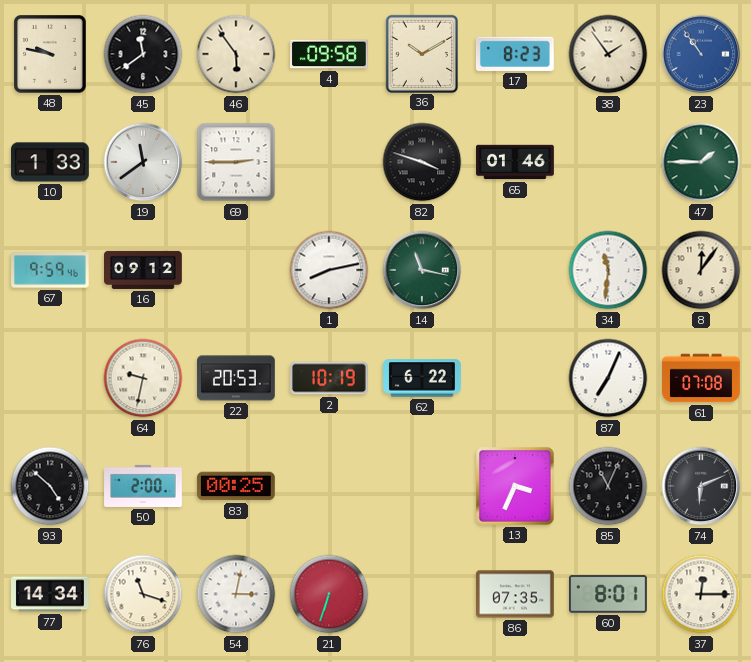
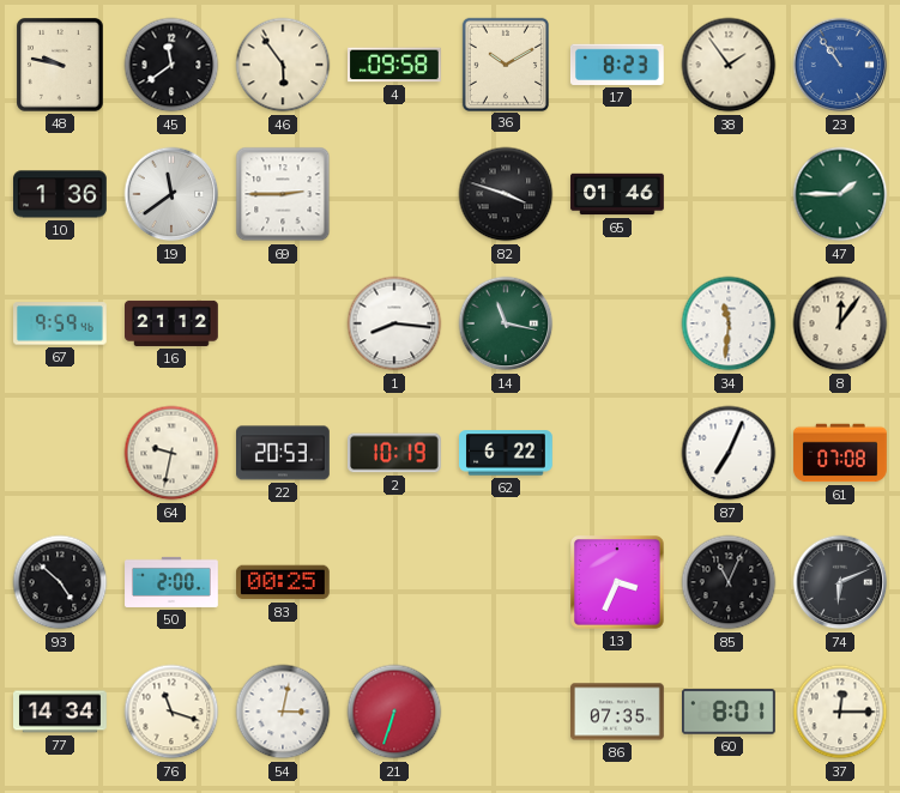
10: 1:33 -> 1:36
16: 09:12 -> 21:12
1: 8:13 -> 8:16
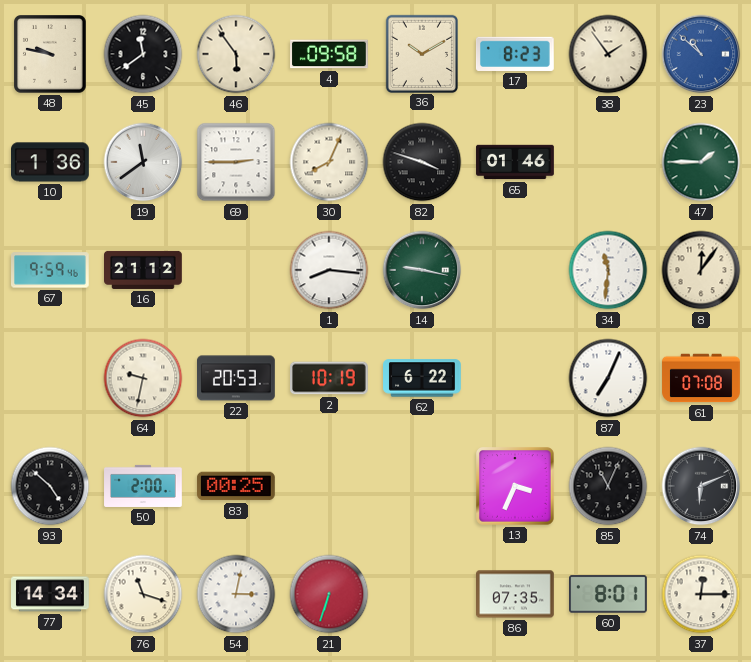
23: 10:54 -> 10:52
30: none -> 8:04
14: 11:17 -> 9:17
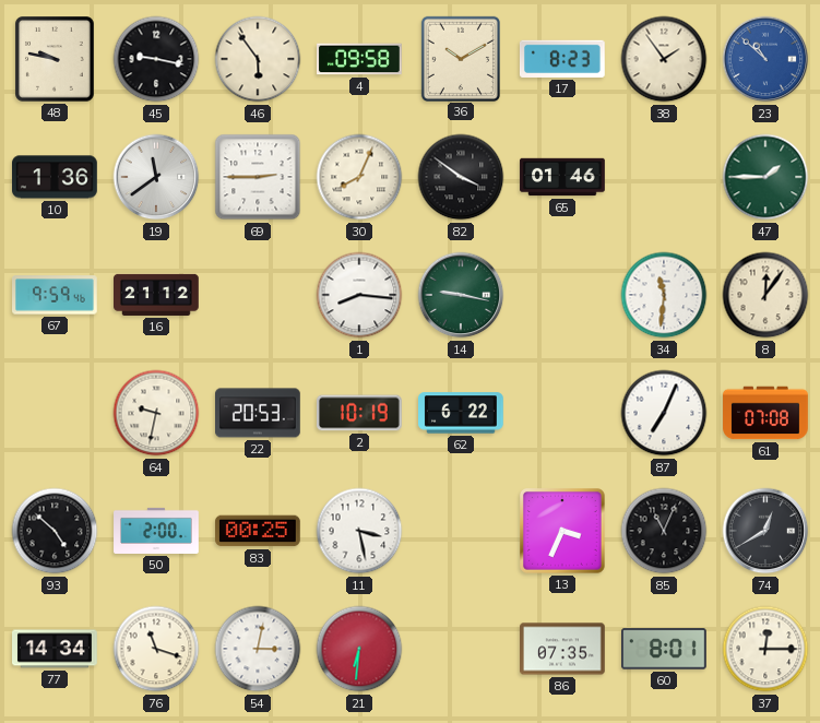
45: 11:39 -> 9:17
82: 3:48 -> 3:51
11: none -> 3:28
74: 6:11 -> 12:40
21: 6:33 -> 6:31
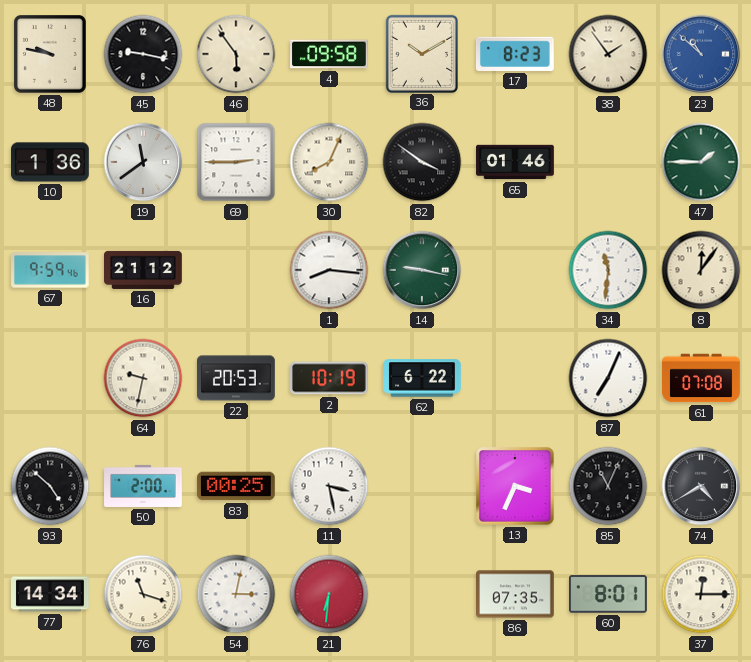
74: 12:40 -> 4:40
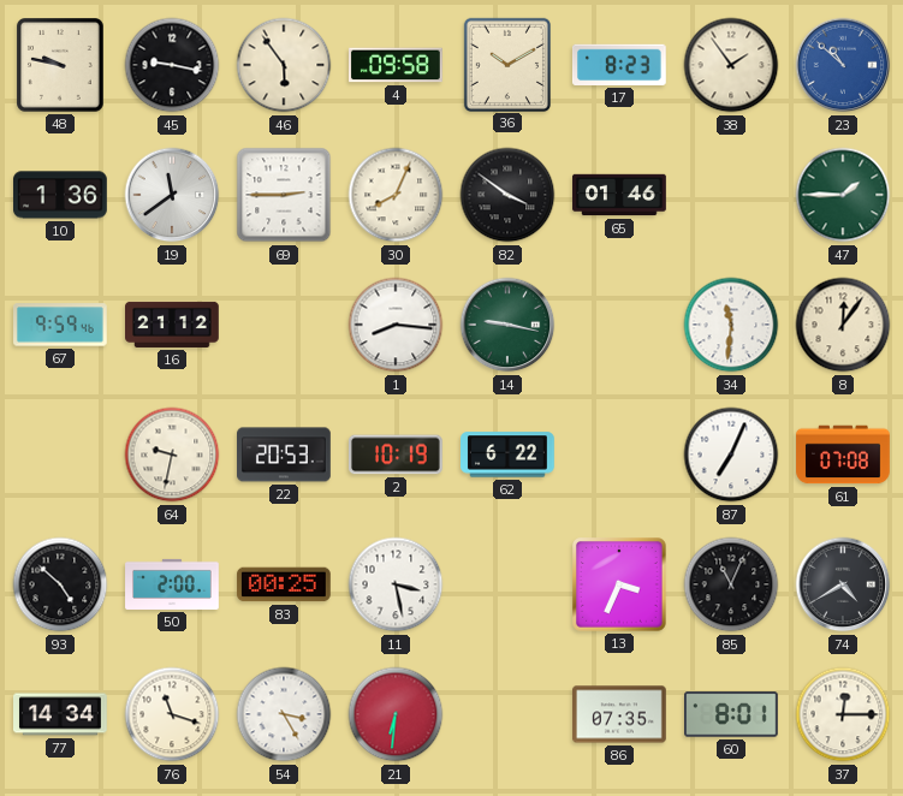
54: 3:02 -> 3:25
